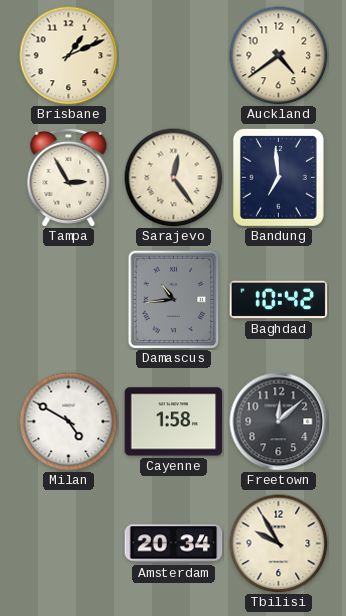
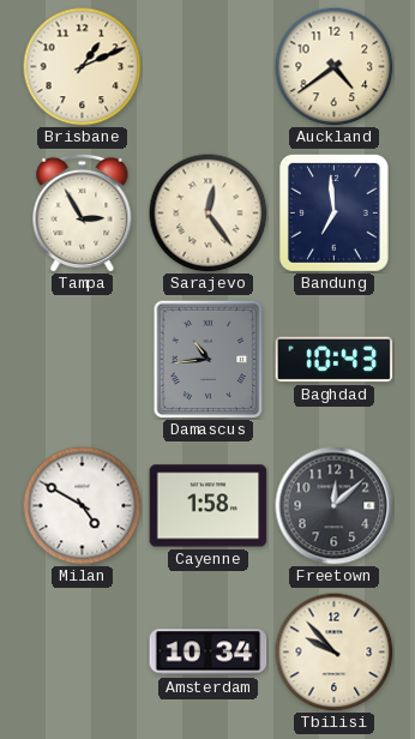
Baghdad: 10:42 -> 10:43
Amsterdam: 20:34 -> 10:34
Tbilisi: 9:55 -> 9:53
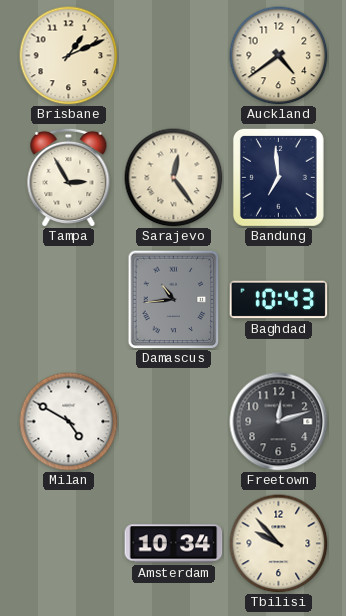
Cayenne: 1:58 -> none
Freetown: 12:08 -> 12:12
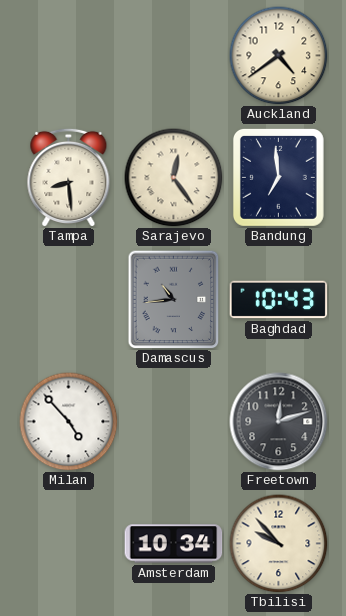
Brisbane: 1:11 -> none
Tampa: 2:55 -> 8:29
Milan: 4:50 -> 4:53
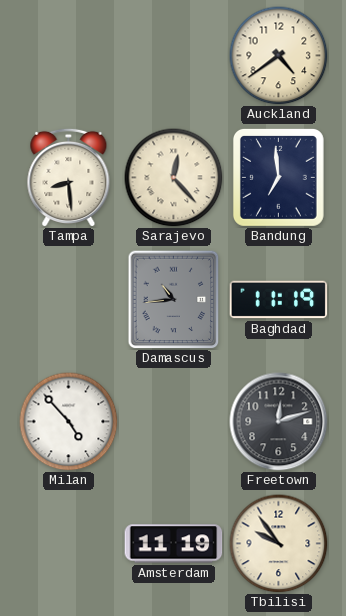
Sarajevo: 12:24 -> 12:23
Baghdad: 10:43 -> 11:19
Amsterdam: 10:34 -> 11:19
Tbilisi: 9:53 -> 9:54
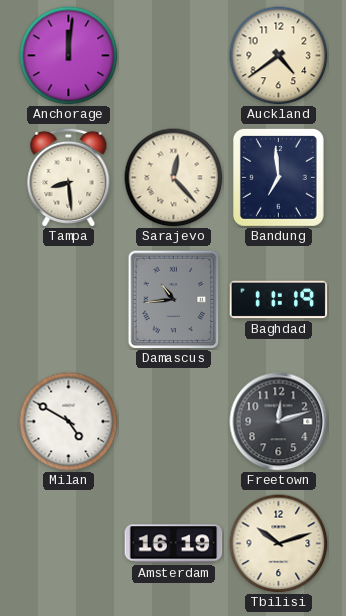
Anchorage: none -> 12:01
Milan: 4:53 -> 4:50
Amsterdam: 11:19 -> 16:19
Tbilisi: 9:54 -> 10:12
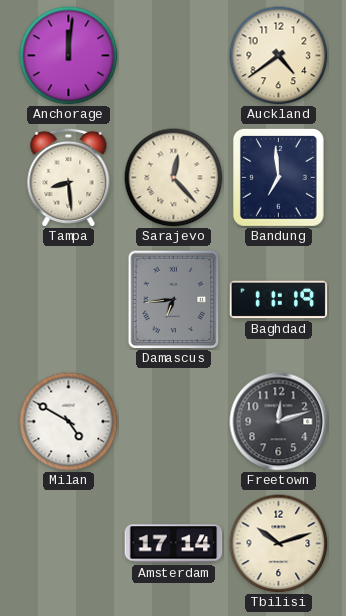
Damascus: 10:44 -> 6:44
Amsterdam: 16:19 -> 17:14
